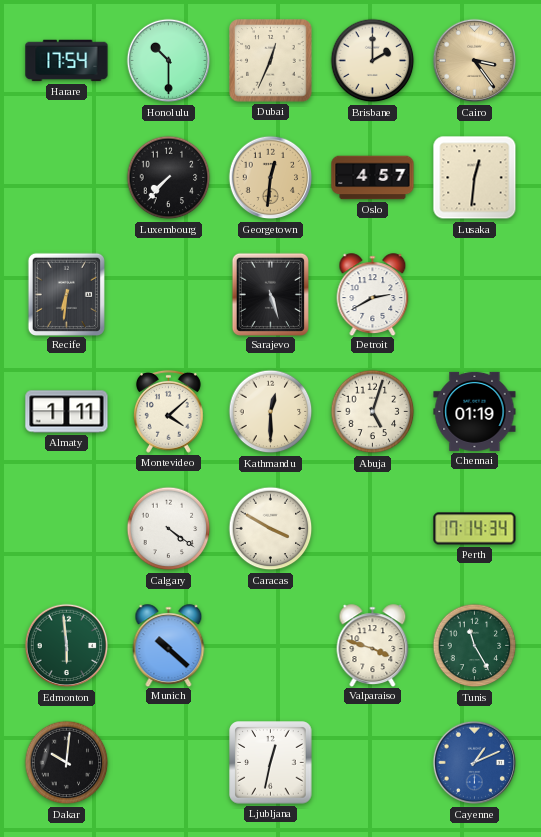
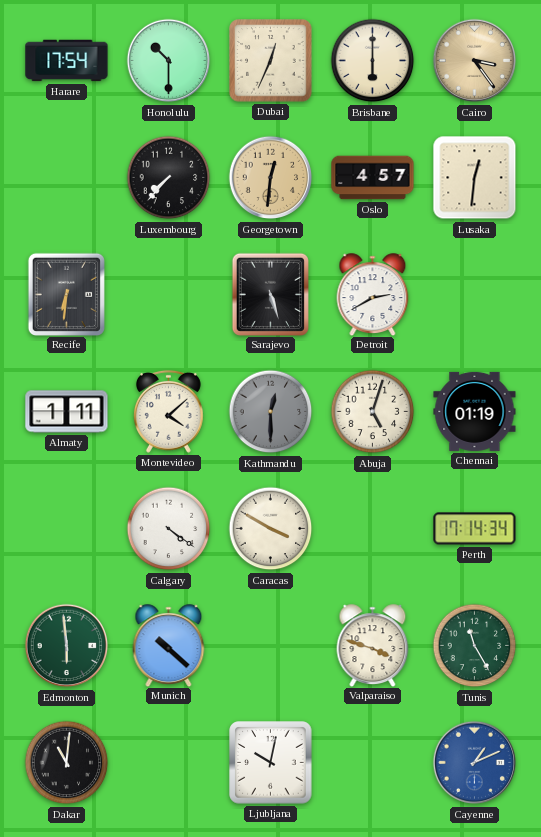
Brisbane: 2:00 -> 6:00
Kathmandu dial: cream -> grey
Dakar: 10:01 -> 11:01
Ljubljana: 12:32 -> 10:02
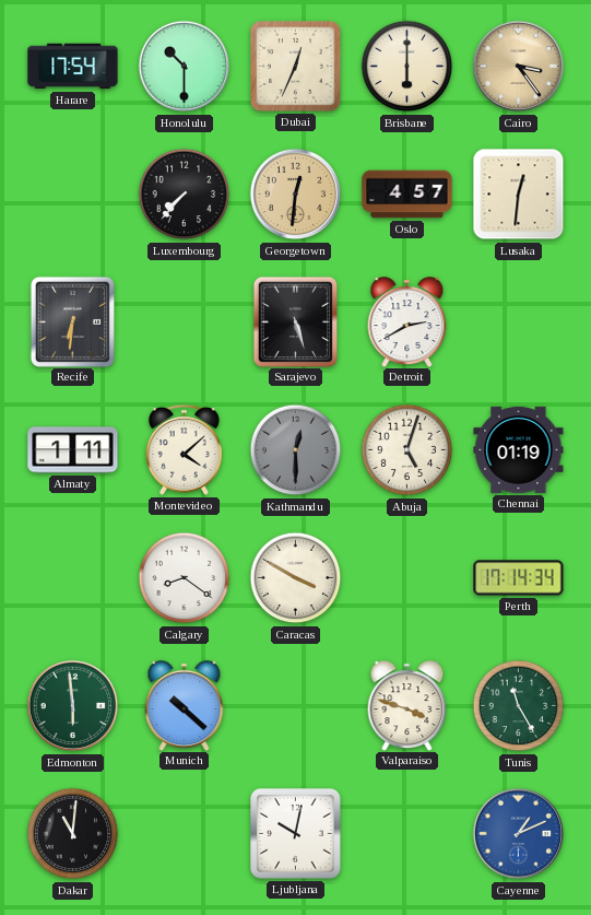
Calgary: 4:21 -> 8:21
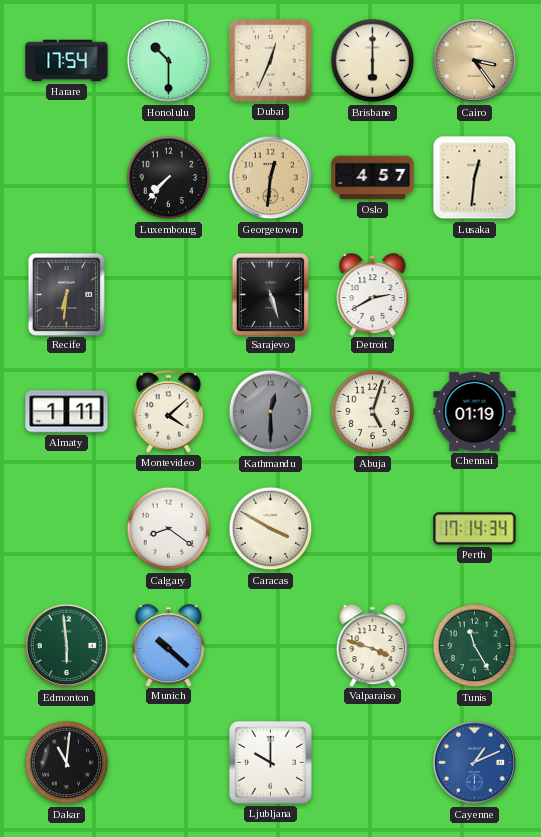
Ljubljana: 10:02 -> 10:00
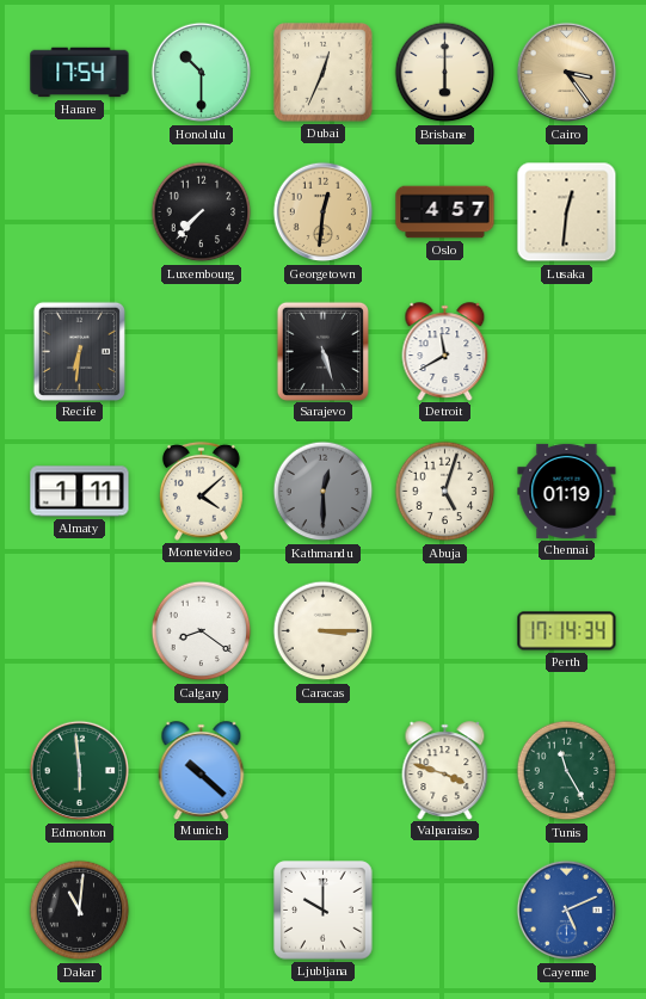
Detroit: 2:40 -> 11:40
Caracas: 3:50 -> 3:15
Cayenne: 1:11 -> 5:11
